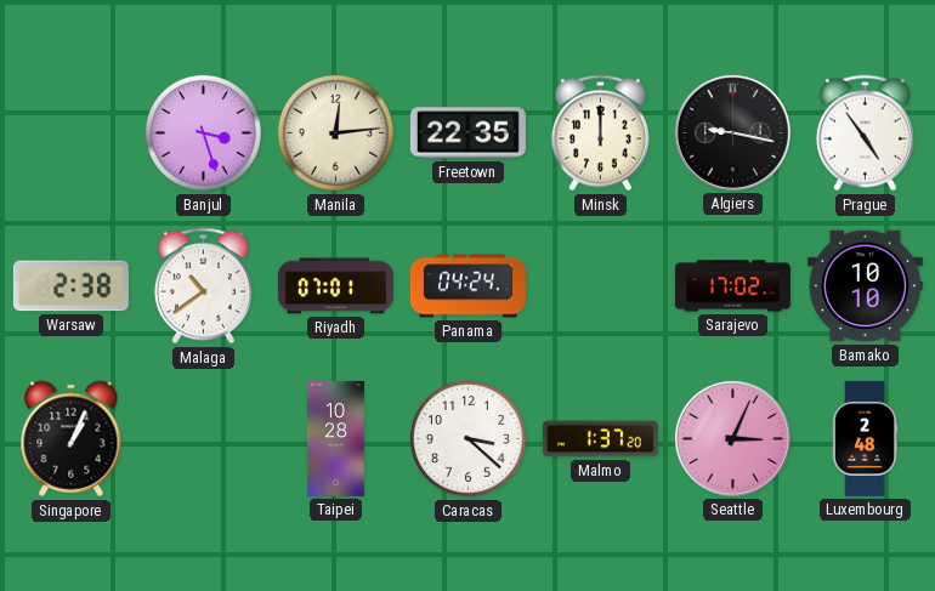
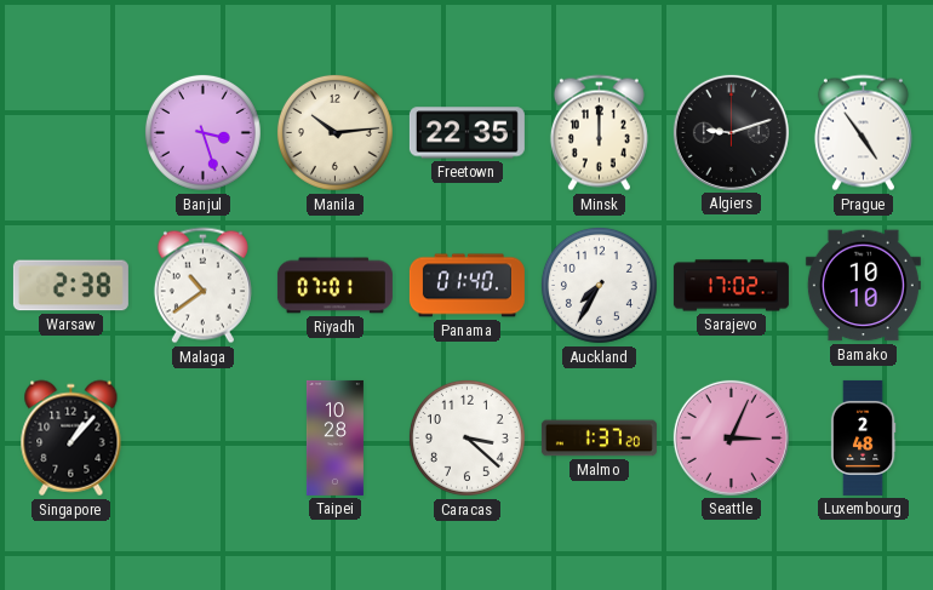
Manila: 12:14 -> 10:14
Algiers: 9:17 -> 9:12
Panama: 04:24 -> 01:40
Auckland: none -> 7:35
Singapore: 1:04 -> 1:07
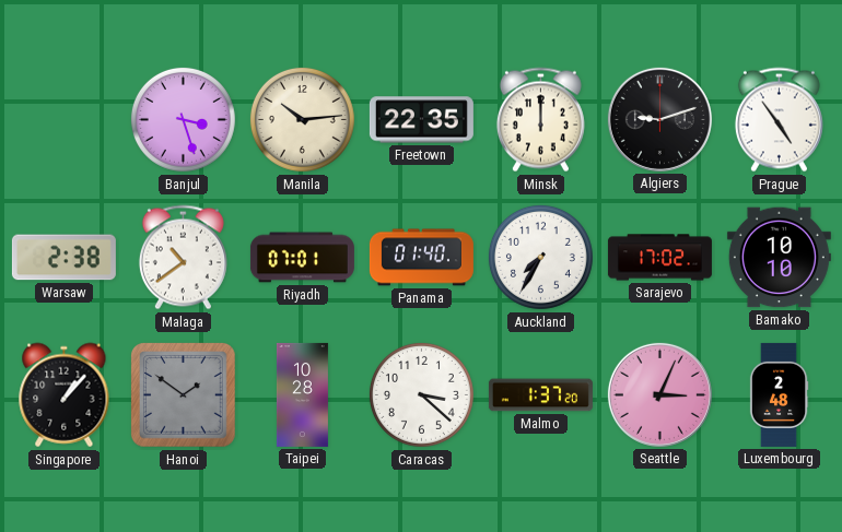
Hanoi: none -> 1:51
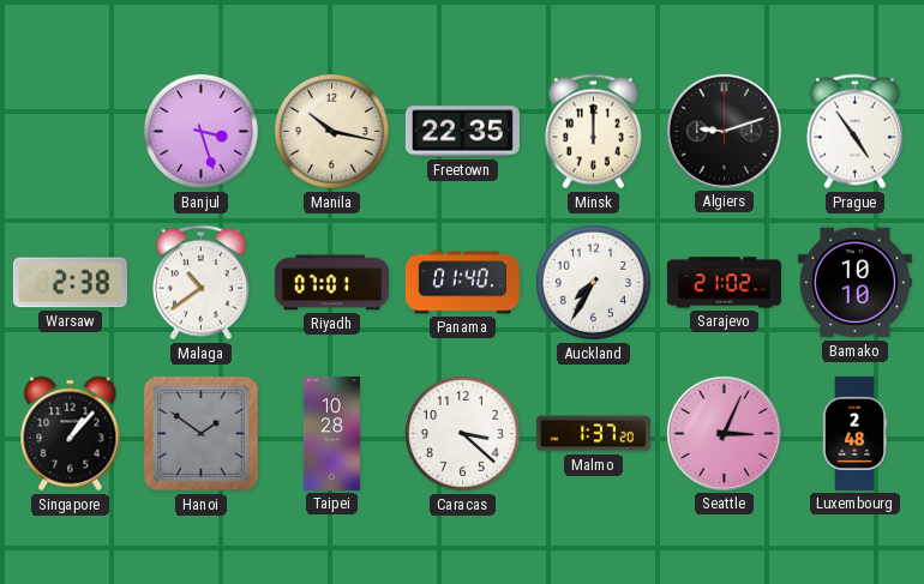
Manila: 10:14 -> 10:17
Sarajevo: 17:02 -> 21:02
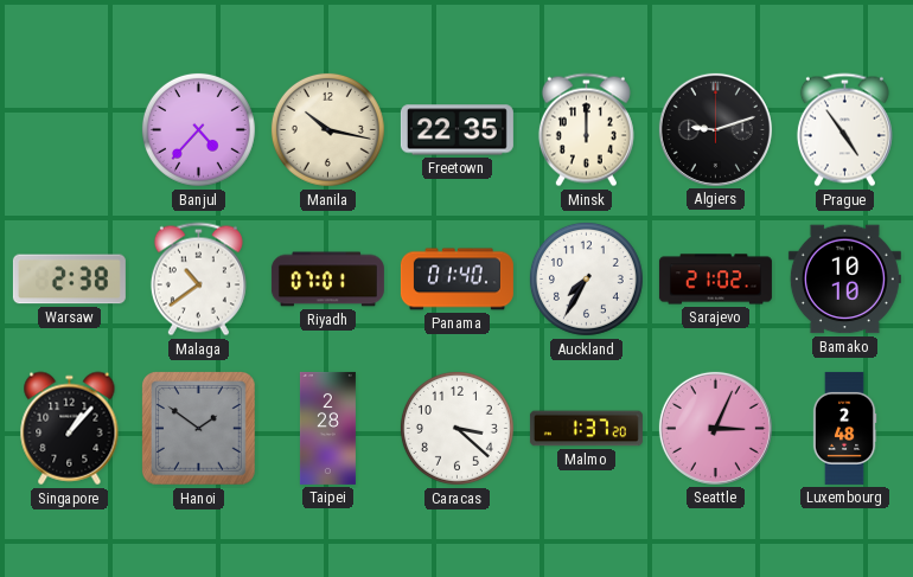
Banjul: 3:27 -> 4:37
Taipei: 10:28 -> 2:28
